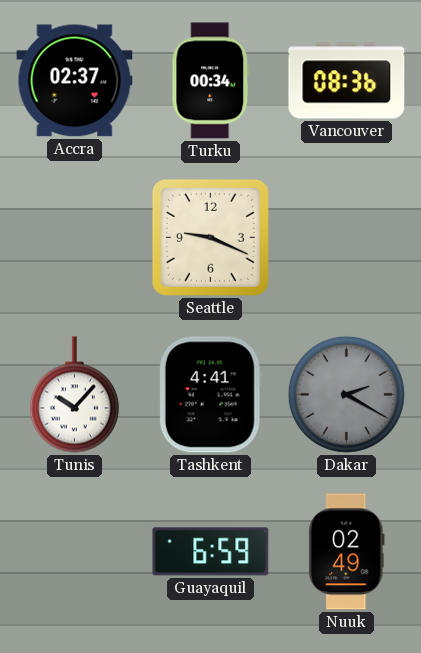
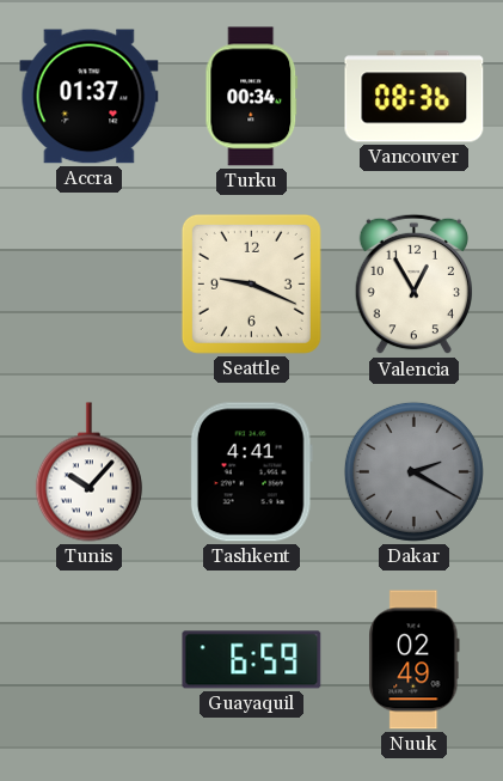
Accra: 02:37 -> 01:37
Valencia: none -> 12:55
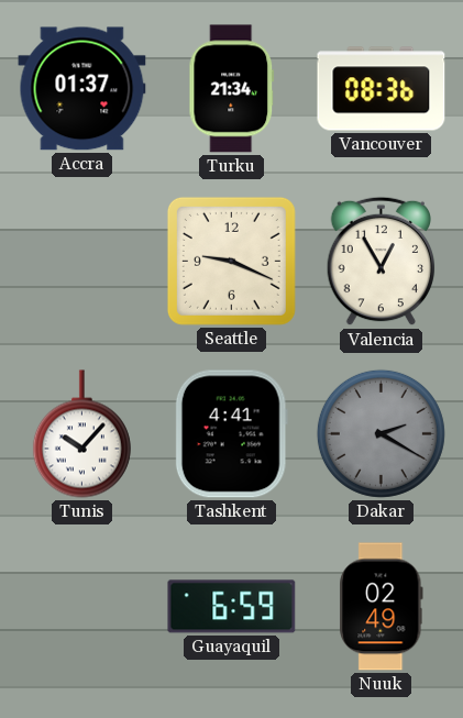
Turku: 00:34 -> 21:34
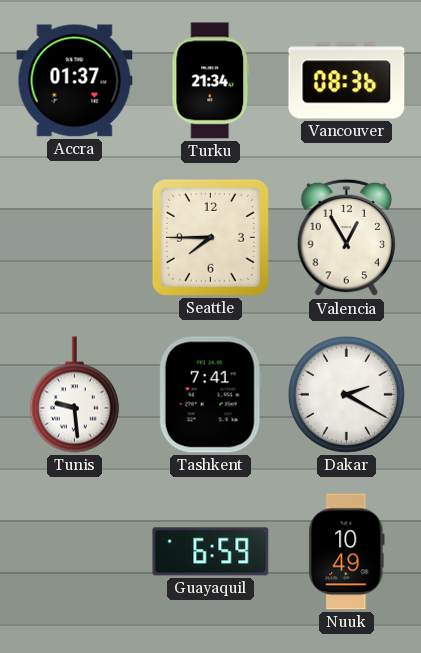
Seattle: 9:19 -> 7:45
Tunis: 10:07 -> 9:29
Tashkent: 4:41 -> 7:41
Dakar dial: grey -> white
Nuuk: 02:49 -> 10:49
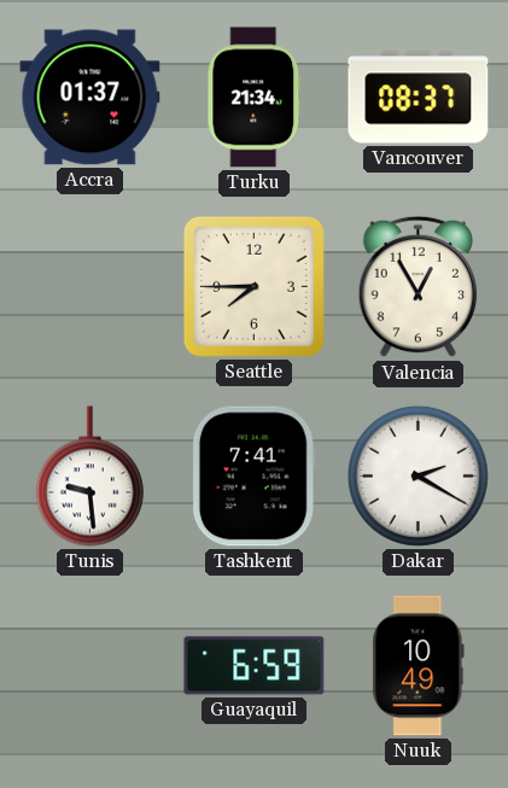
Vancouver: 08:36 -> 08:37
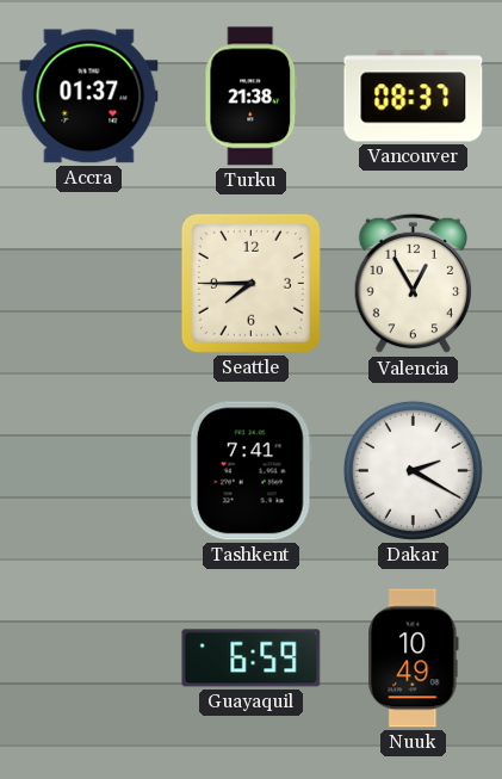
Turku: 21:34 -> 21:38
Tunis: 9:29 -> none
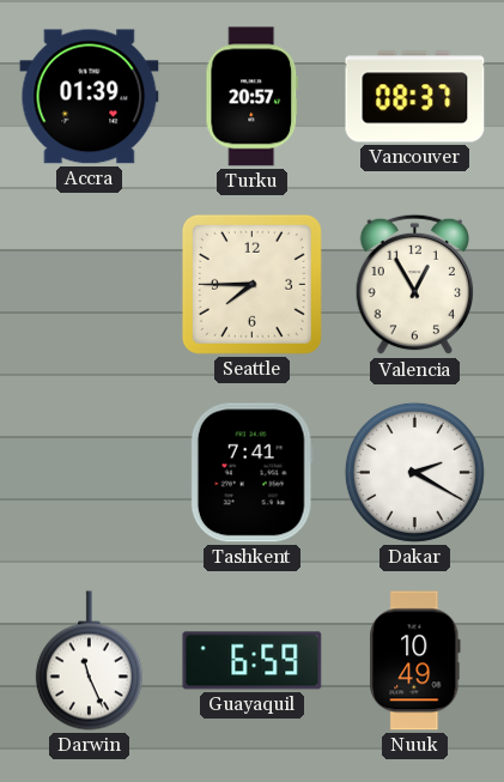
Accra: 01:37 -> 01:39
Turku: 21:38 -> 20:57
Darwin: none -> 11:26
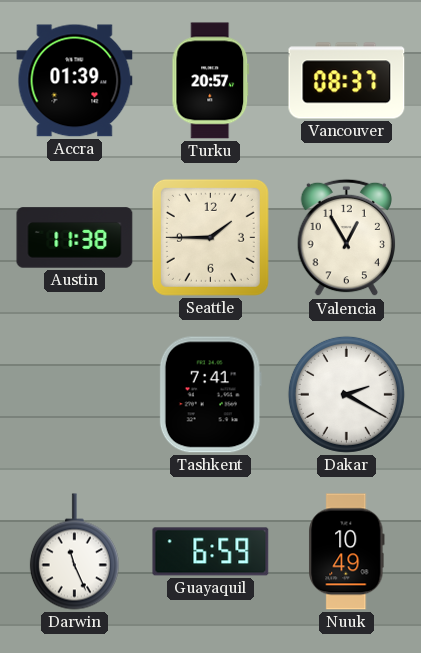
Austin: none -> 11:38
Seattle: 7:45 -> 1:45
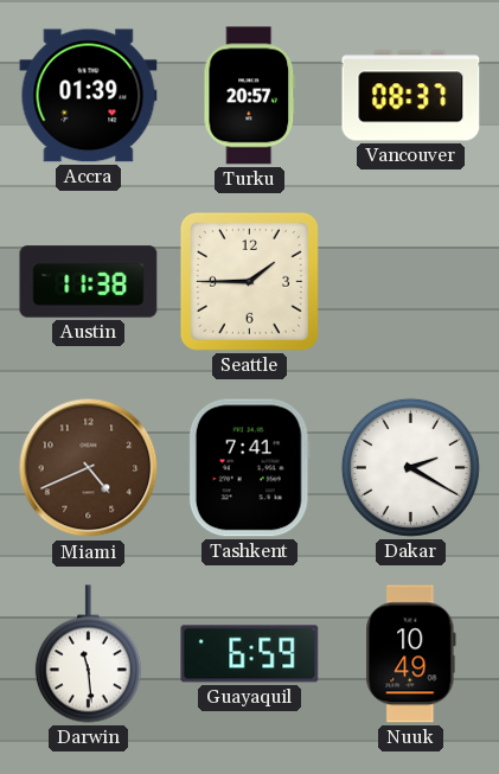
Valencia: 12:55 -> none
Miami: none -> 4:41
Darwin: 11:26 -> 11:29
